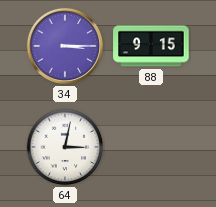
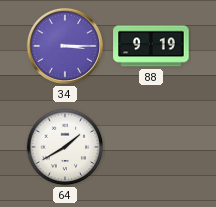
88: 9:15 -> 9:19
64: 3:02 -> 1:40
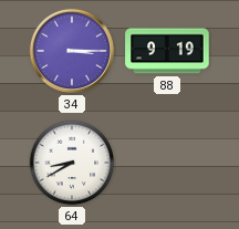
64: 1:40 -> 8:40
